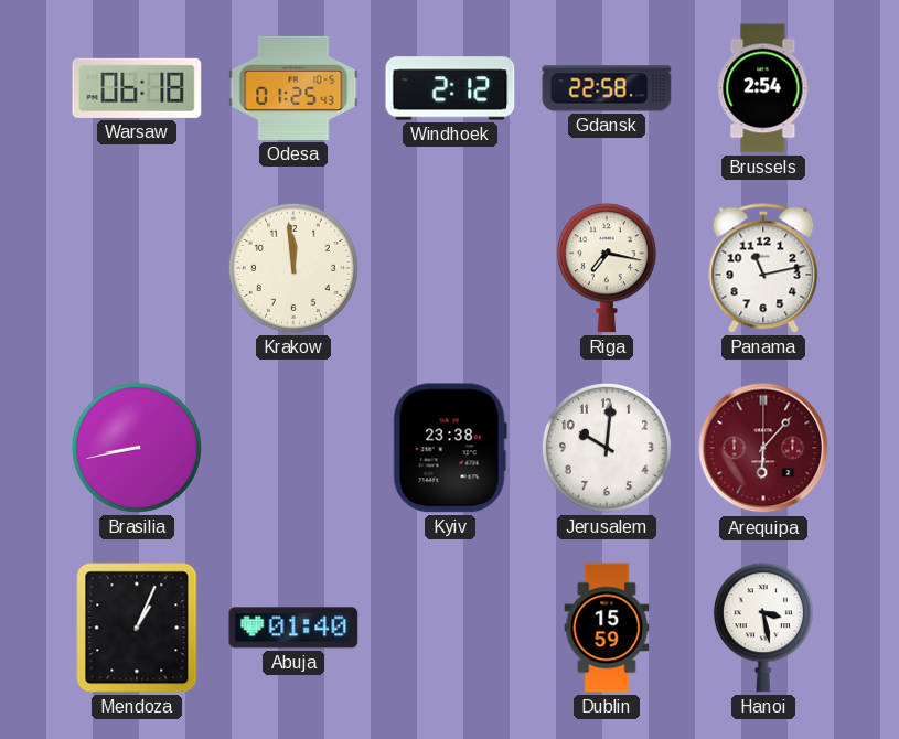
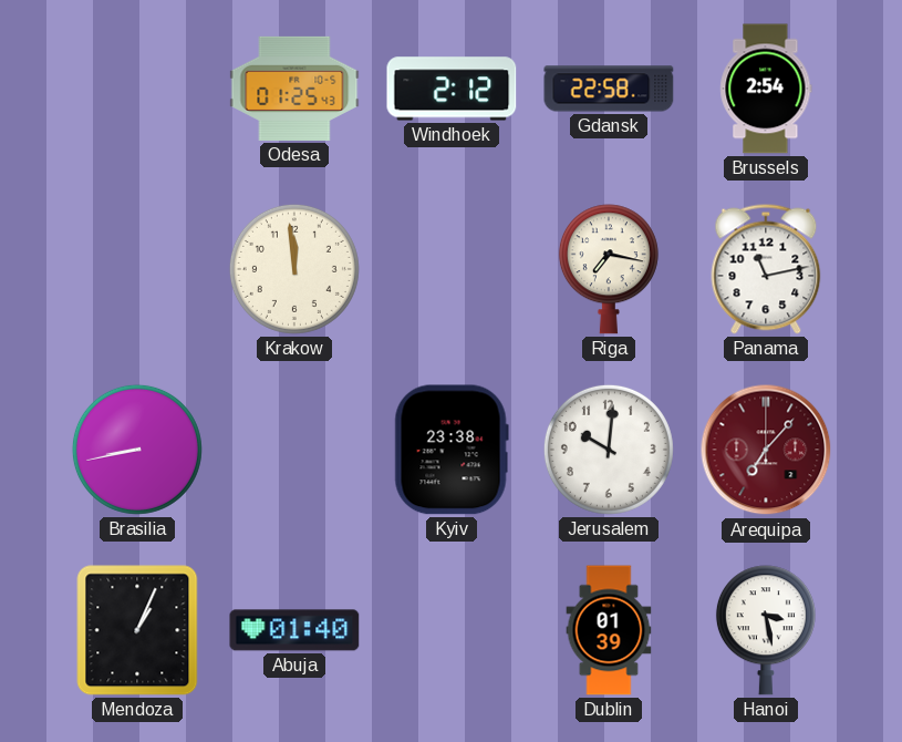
Warsaw: 06:18 -> none
Arequipa: 6:07 -> 7:07
Dublin: 15:59 -> 01:39
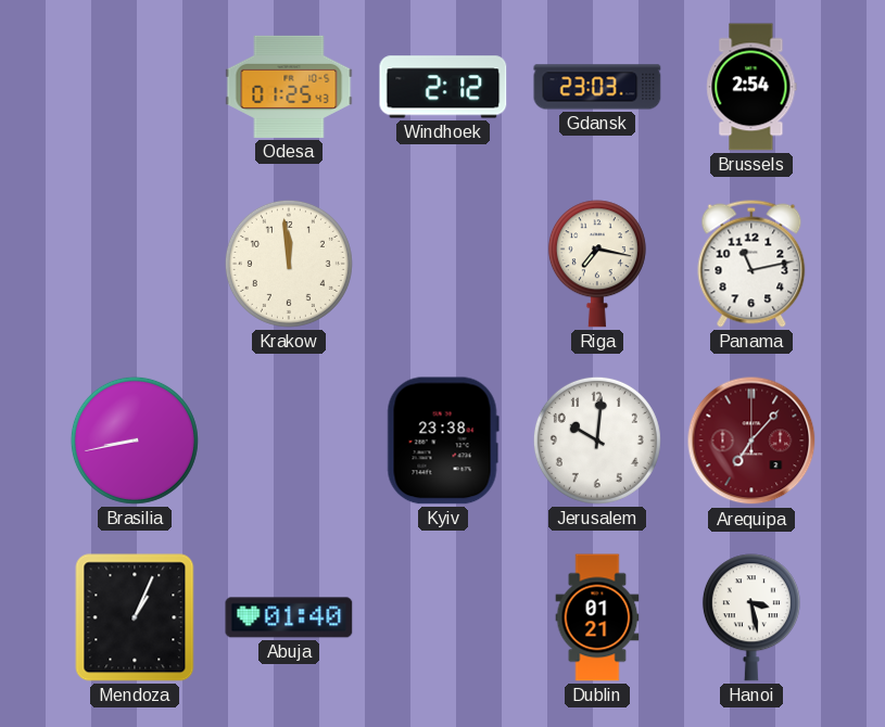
Gdansk: 22:58 -> 23:03
Dublin: 01:39 -> 01:21
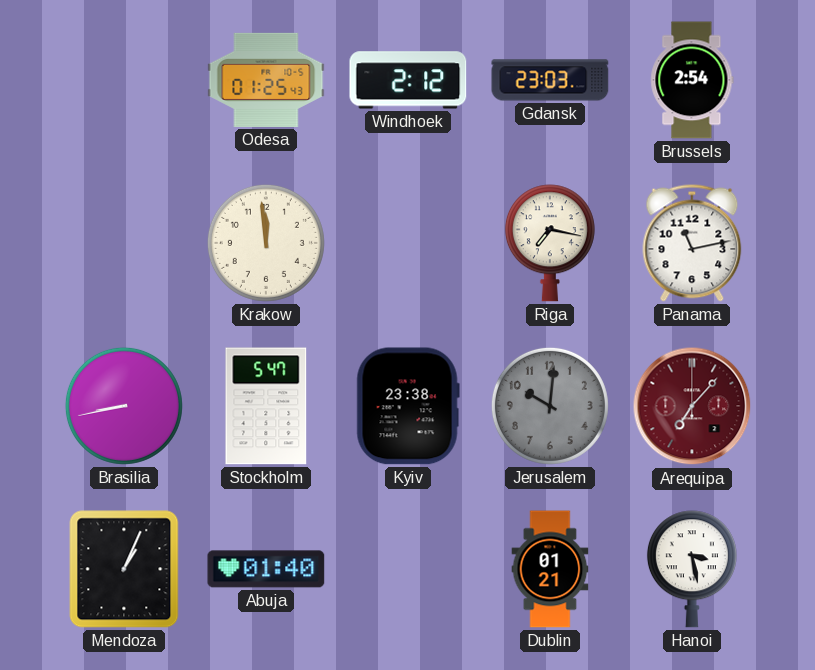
Stockholm: none -> 5:47
Jerusalem dial: white -> grey
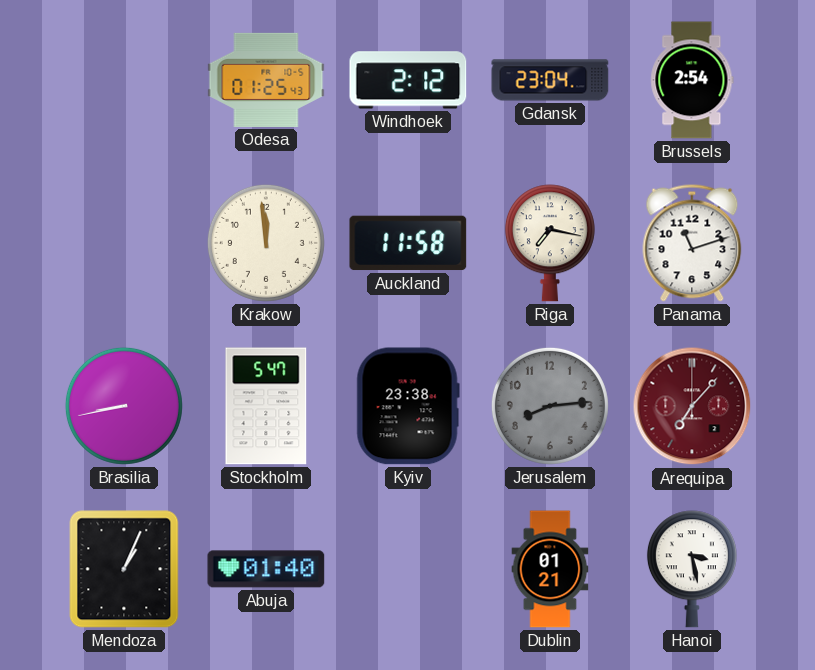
Gdansk: 23:03 -> 23:04
Auckland: none -> 11:58
Panama: 11:13 -> 11:12
Jerusalem: 10:01 -> 8:14
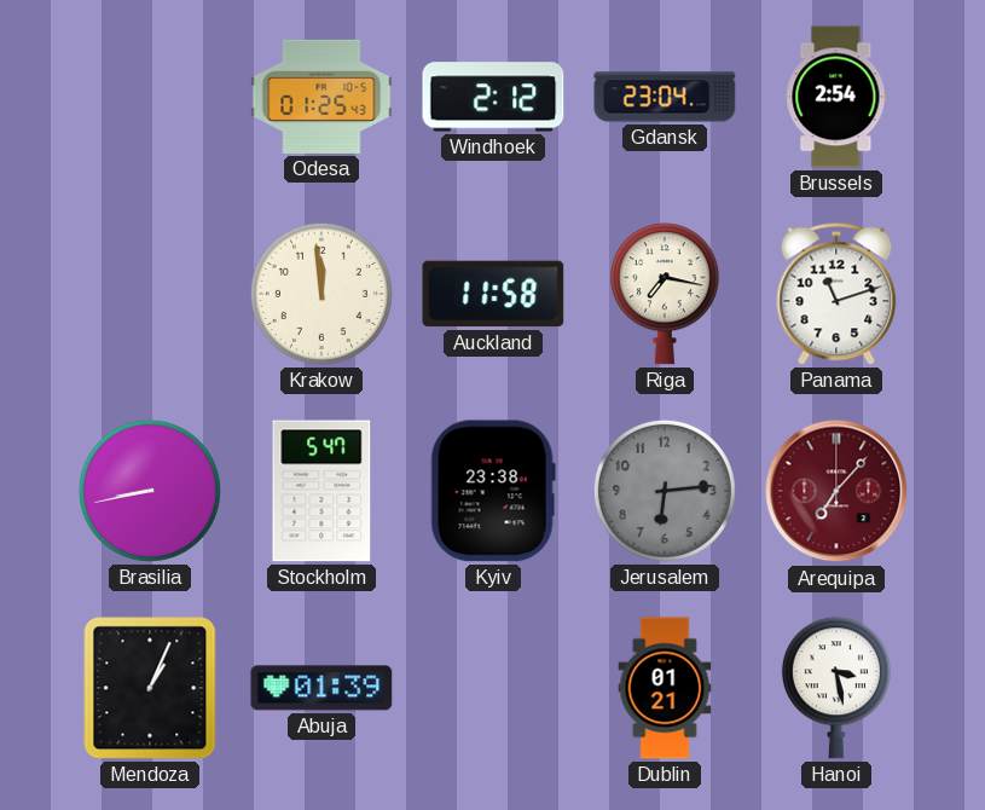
Jerusalem: 8:14 -> 6:14
Abuja: 01:40 -> 01:39
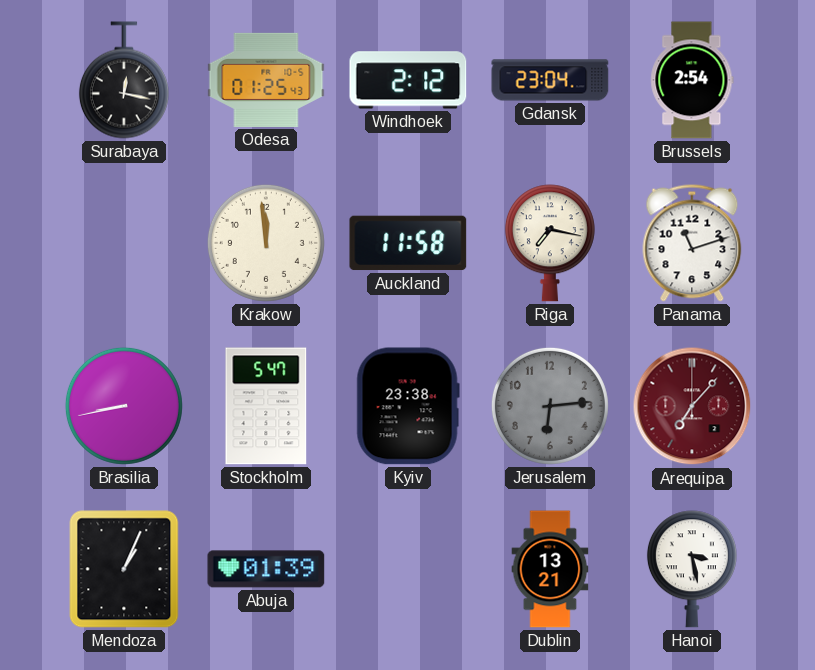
Surabaya: none -> 12:17
Dublin: 01:21 -> 13:21
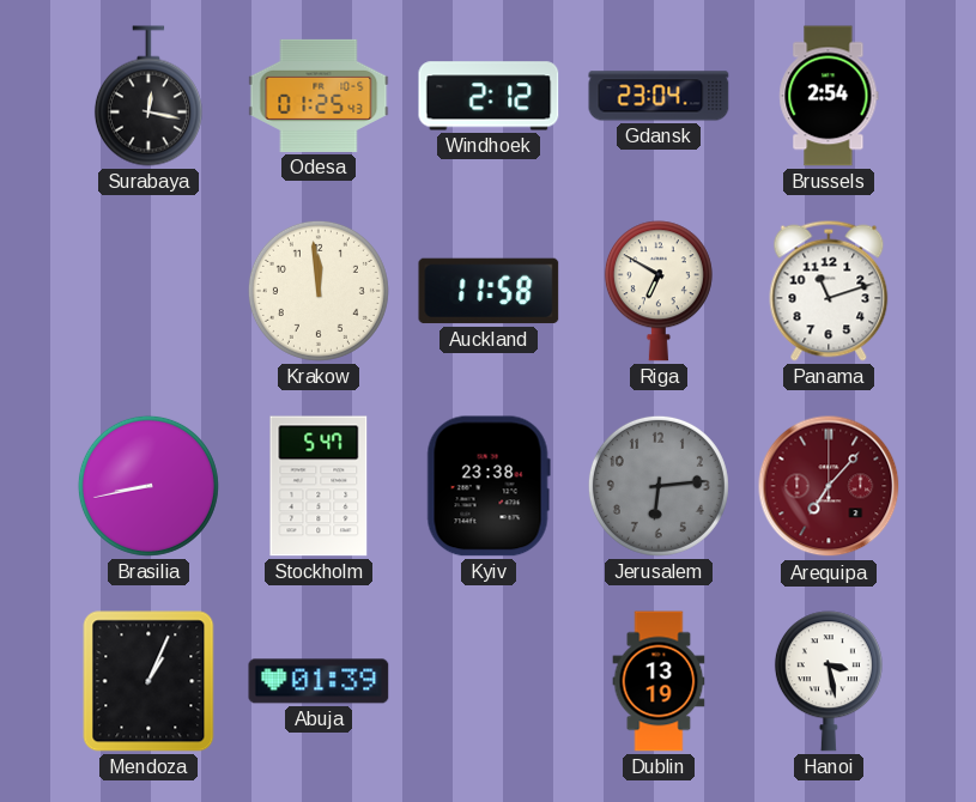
Riga: 7:17 -> 6:50
Dublin: 13:21 -> 13:19
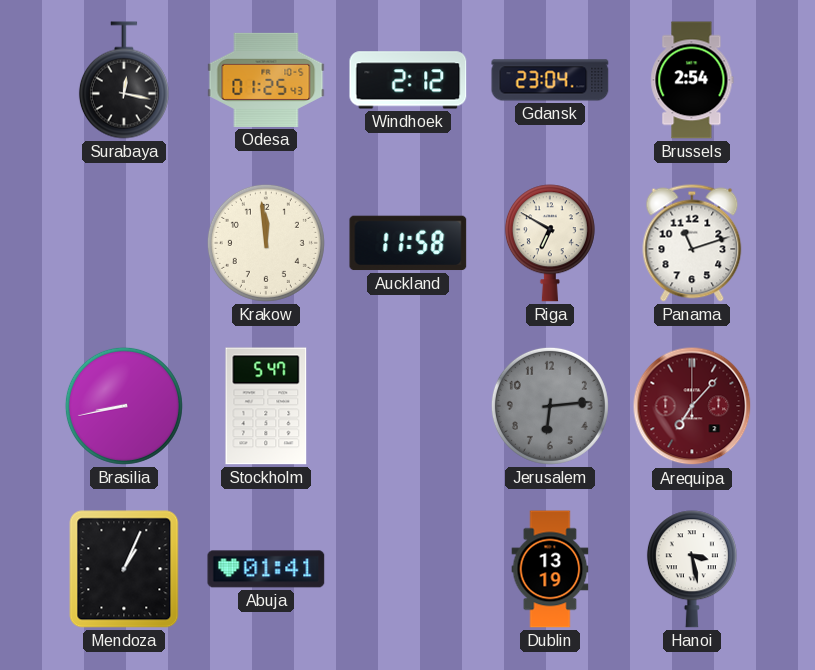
Kyiv: 23:38 -> none
Abuja: 01:39 -> 01:41
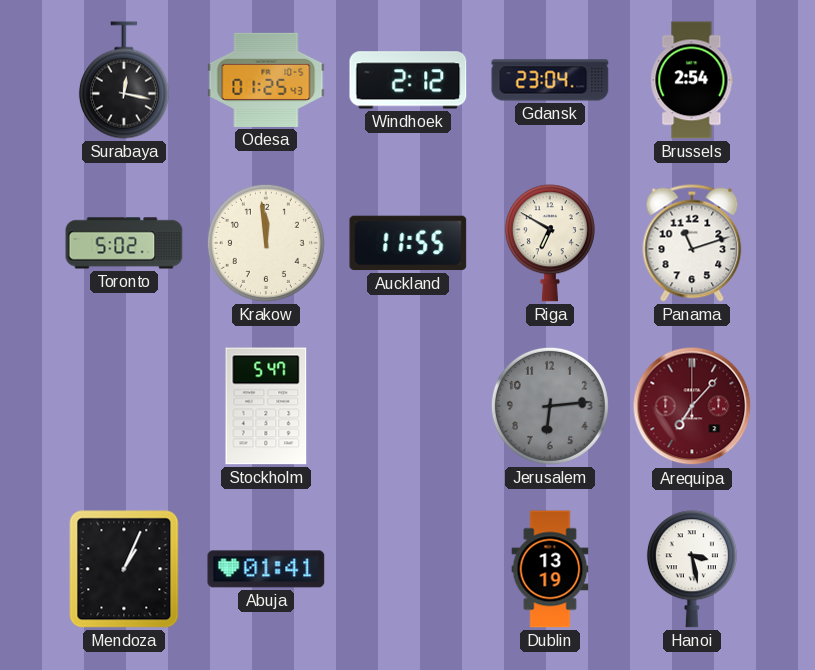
Toronto: none -> 5:02
Auckland: 11:58 -> 11:55
Brasilia: 8:43 -> none
